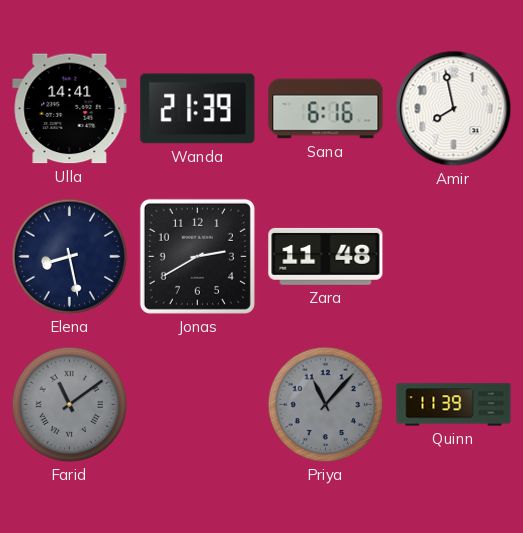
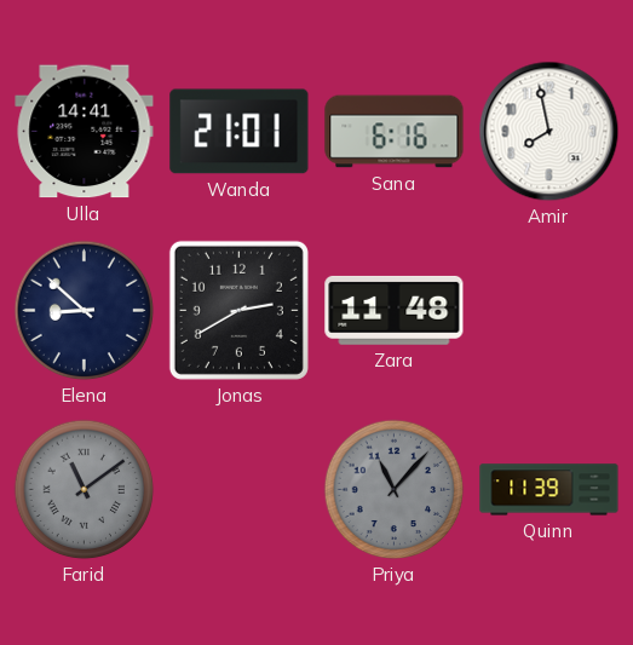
Wanda: 21:39 -> 21:01
Elena: 8:28 -> 8:52
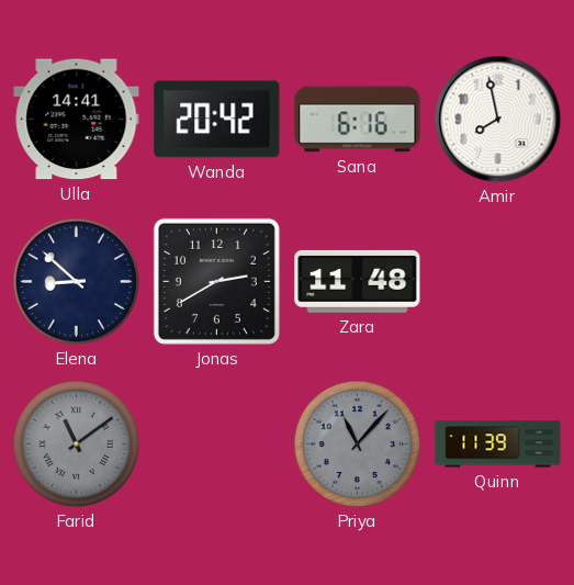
Wanda: 21:01 -> 20:42
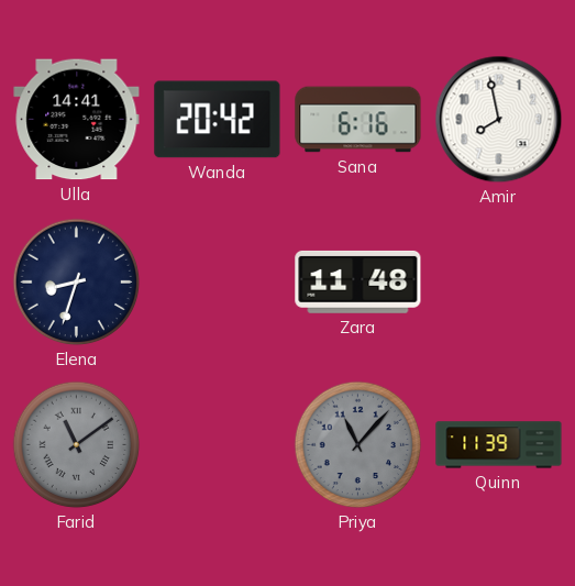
Elena: 8:52 -> 8:33
Jonas: 2:40 -> none
